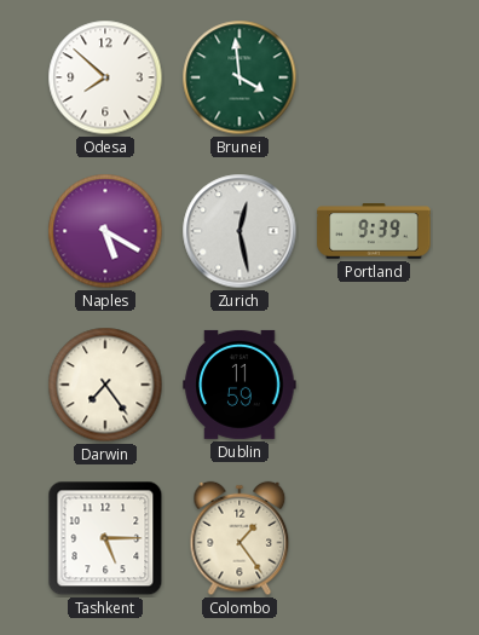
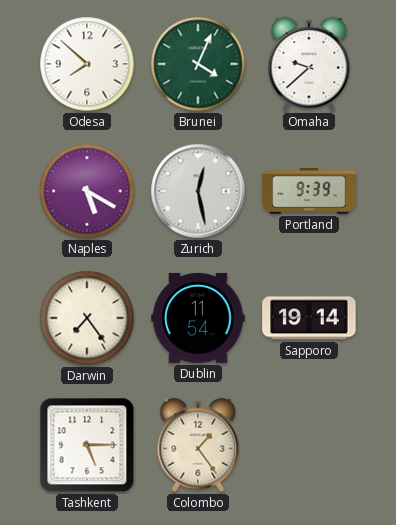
Brunei: 3:59 -> 4:04
Omaha: none -> 9:38
Dublin: 11:59 -> 11:54
Sapporo: none -> 19:14
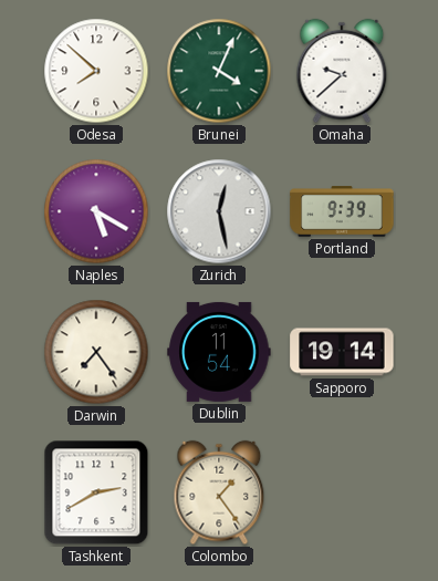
Tashkent: 5:15 -> 2:40
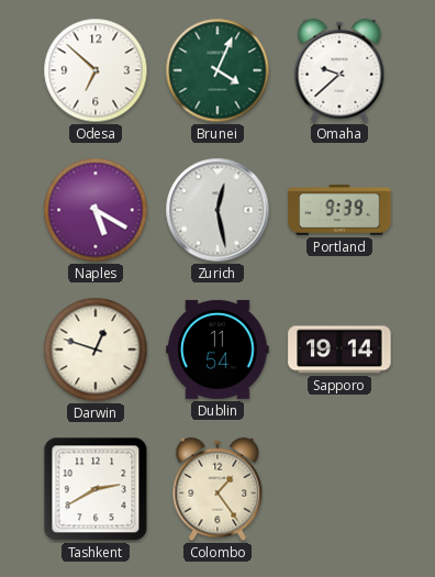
Odesa: 7:52 -> 6:52
Darwin: 7:24 -> 12:48
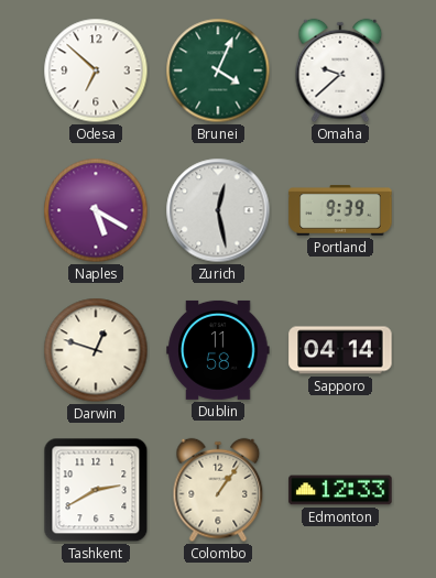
Dublin: 11:54 -> 11:58
Sapporo: 19:14 -> 04:14
Colombo: 1:24 -> 1:06
Edmonton: none -> 12:33
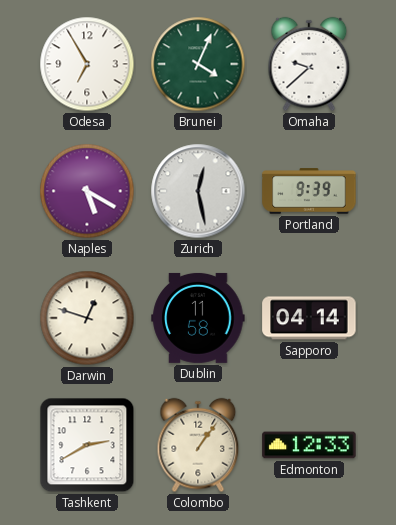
Odesa: 6:52 -> 6:55
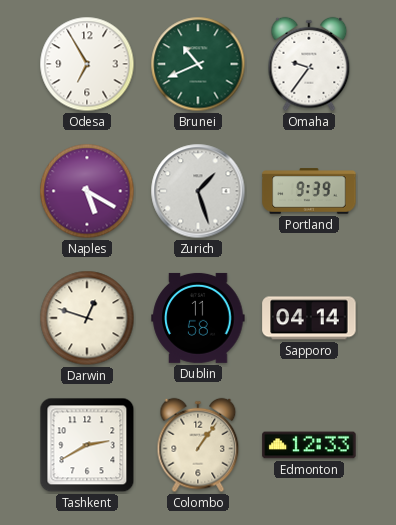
Brunei: 4:04 -> 10:41
Omaha: 9:38 -> 9:36
Zurich: 12:28 -> 1:27
